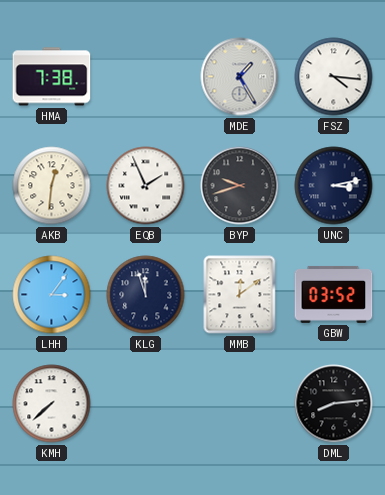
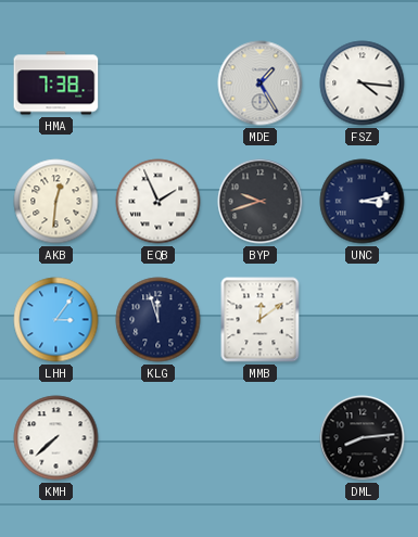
GBW: 03:52 -> none
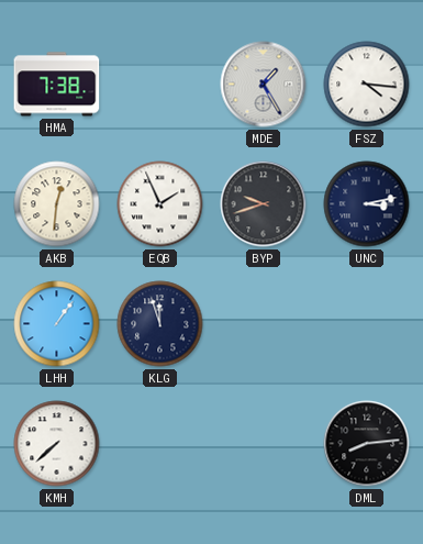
LHH: 3:06 -> 1:06
MMB: 12:09 -> none
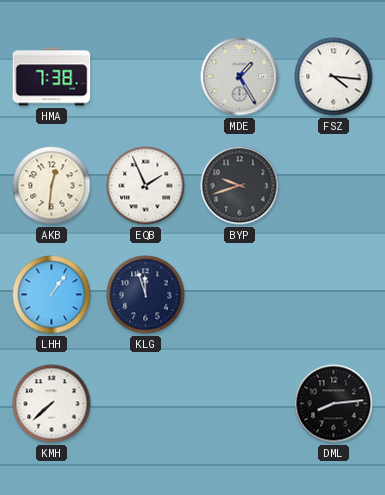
UNC: 3:13 -> none
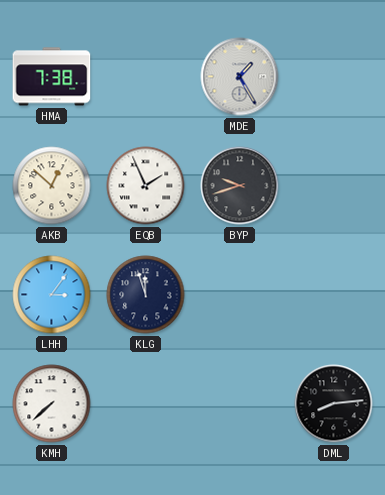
FSZ: 4:16 -> none
AKB: 12:31 -> 12:52
LHH: 1:06 -> 3:06
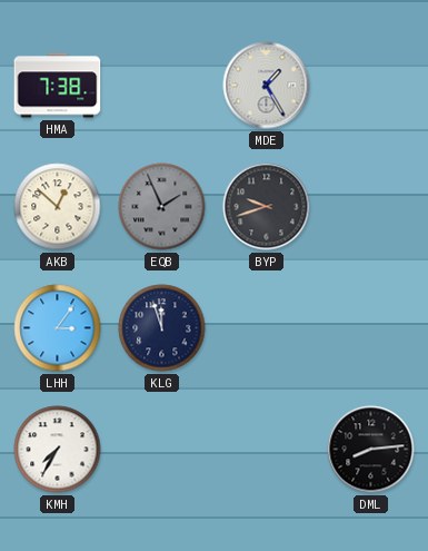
EQB dial: white -> grey
KMH: 7:38 -> 7:35
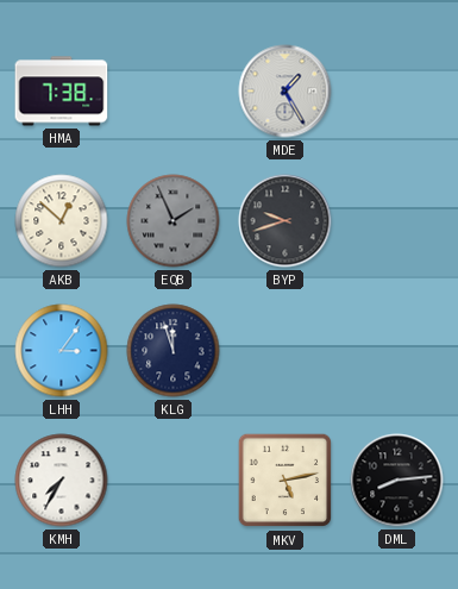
MKV: none -> 5:13
